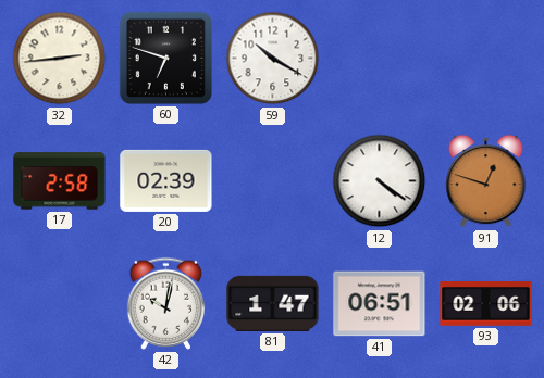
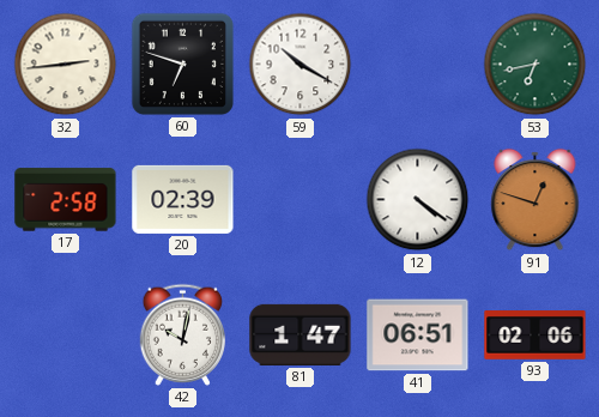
53: none -> 6:43
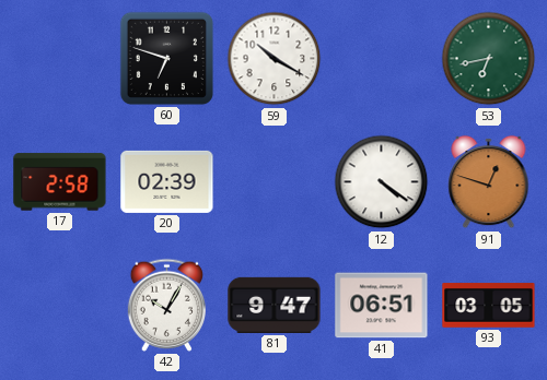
32: 2:44 -> none
42: 10:02 -> 10:05
81: 1:47 -> 9:47
93: 02:06 -> 03:05
